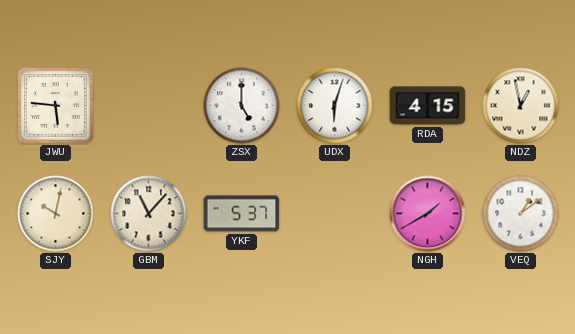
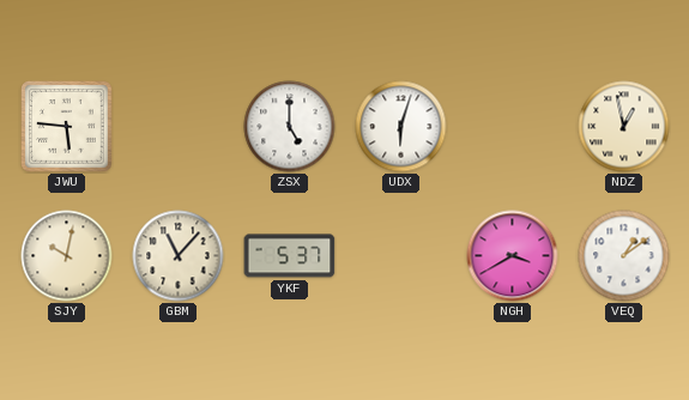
RDA: 4:15 -> none
NGH: 1:40 -> 3:40
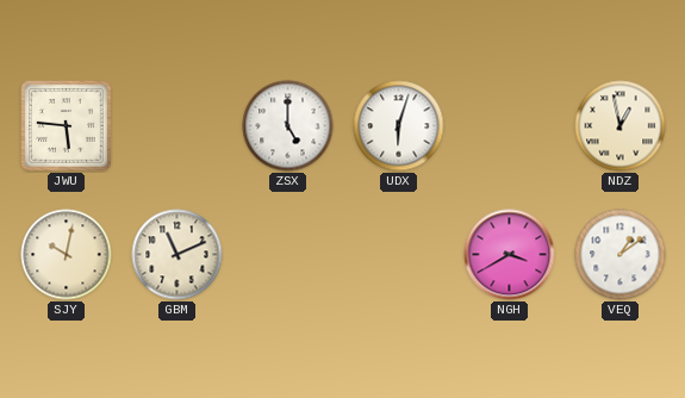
GBM: 11:07 -> 11:11
YKF: 5:37 -> none
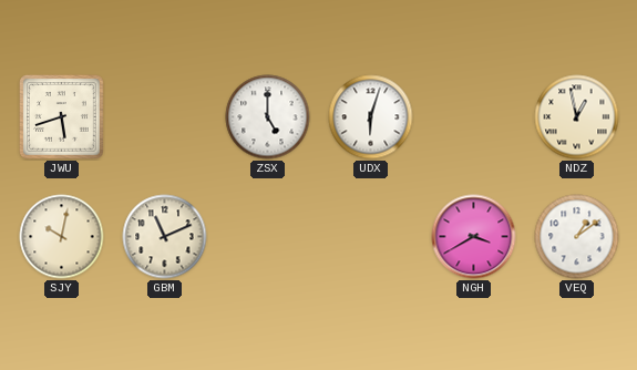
JWU: 5:46 -> 5:42
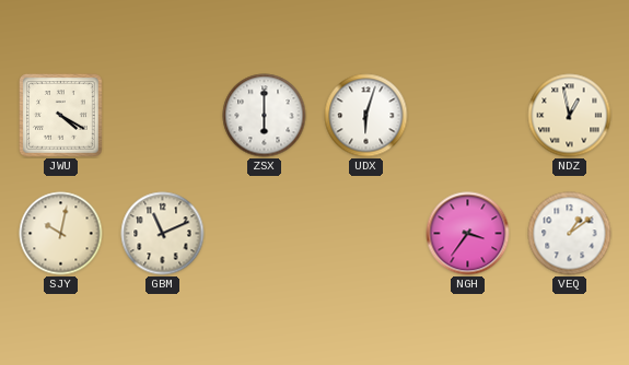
JWU: 5:42 -> 4:20
ZSX: 5:00 -> 6:00
NGH: 3:40 -> 3:36
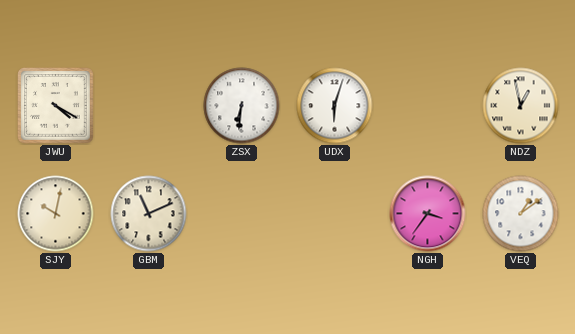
ZSX: 6:00 -> 6:31
